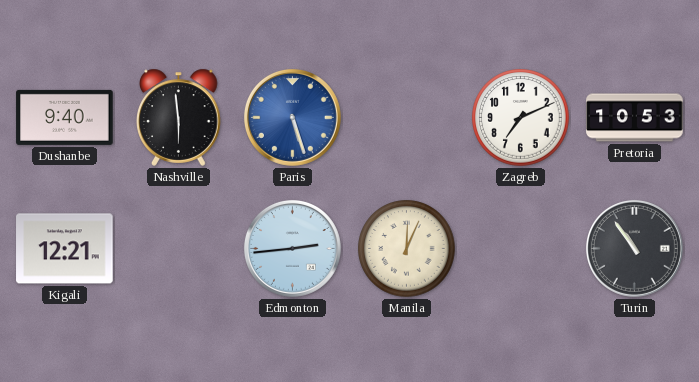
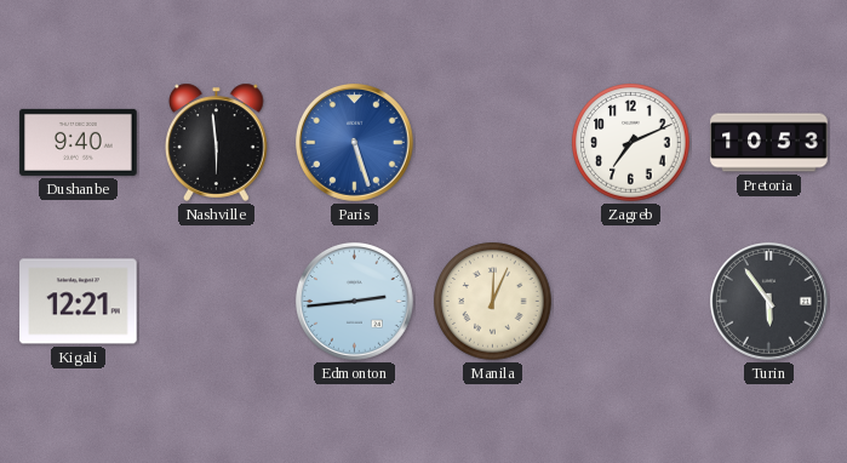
Turin: 10:54 -> 5:54
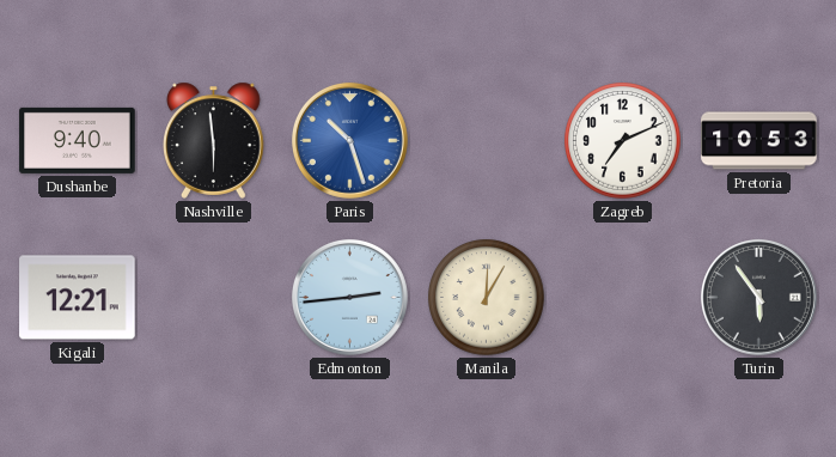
Paris: 5:27 -> 10:27
Manila: 12:04 -> 12:05
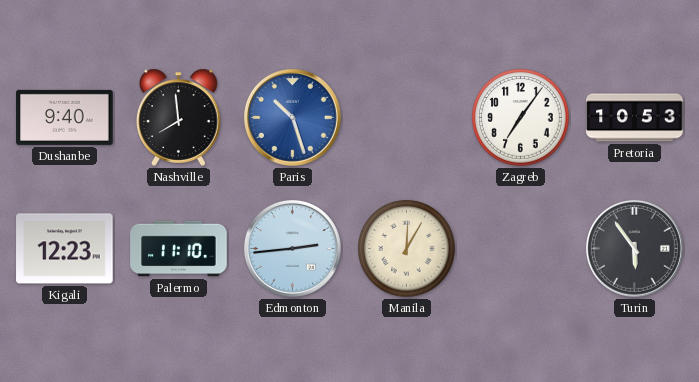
Nashville: 5:59 -> 7:59
Zagreb: 7:11 -> 7:06
Kigali: 12:21 -> 12:23
Palermo: none -> 11:10
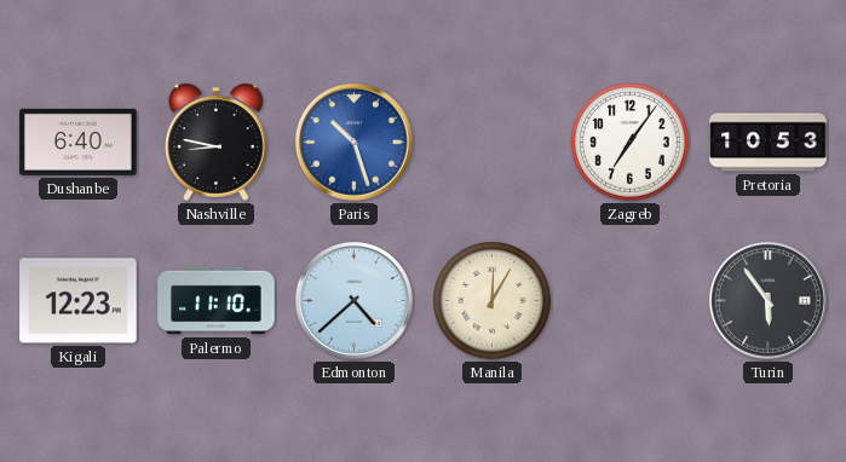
Dushanbe: 9:40 -> 6:40
Nashville: 7:59 -> 8:47
Edmonton: 2:44 -> 4:38
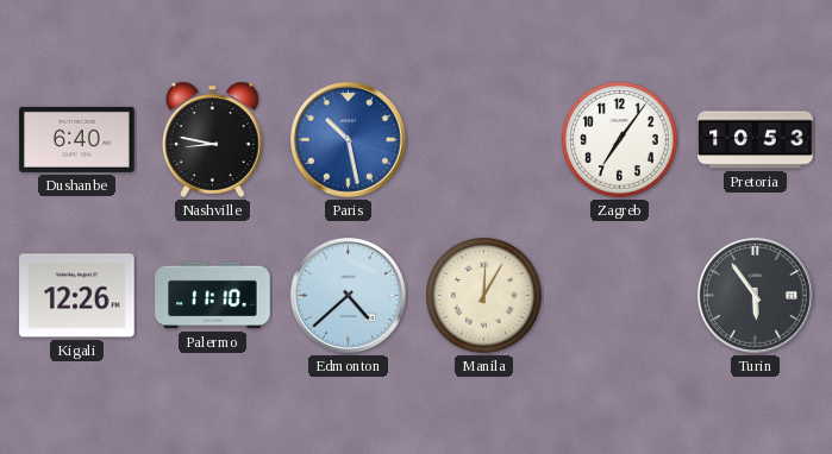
Paris: 10:27 -> 10:28
Kigali: 12:23 -> 12:26
